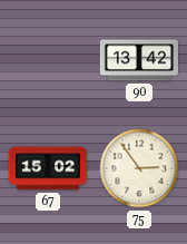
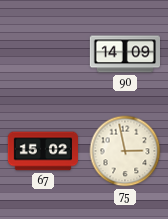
90: 13:42 -> 14:09
75: 2:54 -> 2:58
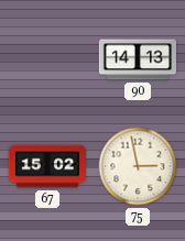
90: 14:09 -> 14:13
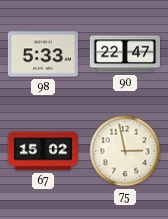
98: none -> 5:33
90: 14:13 -> 22:47
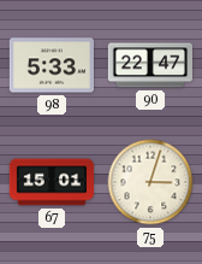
67: 15:02 -> 15:01
75: 2:58 -> 3:03
